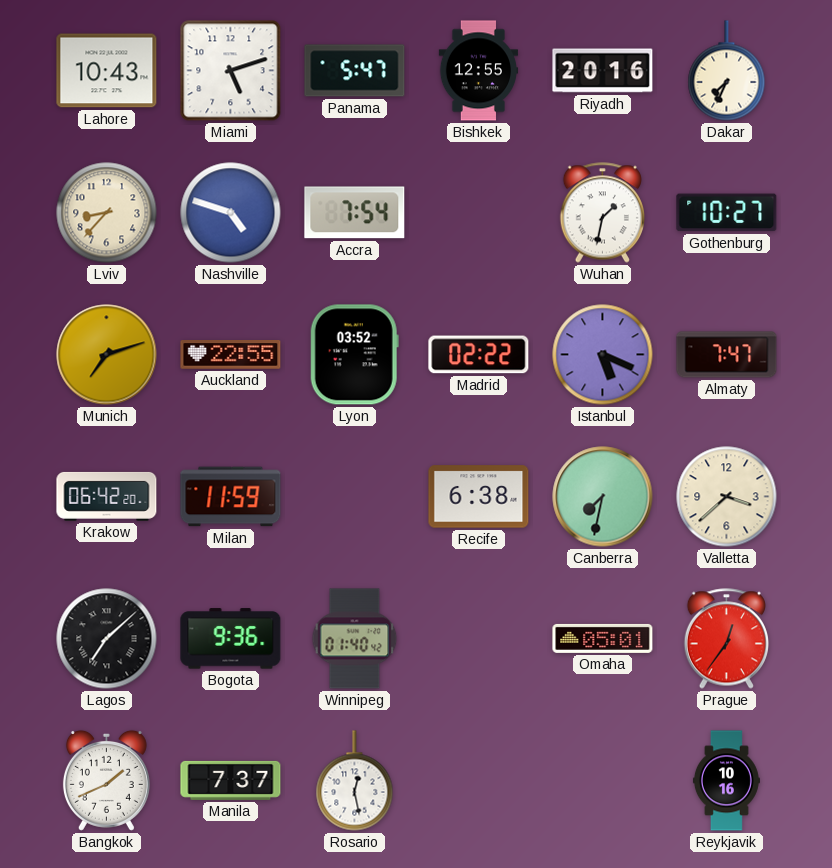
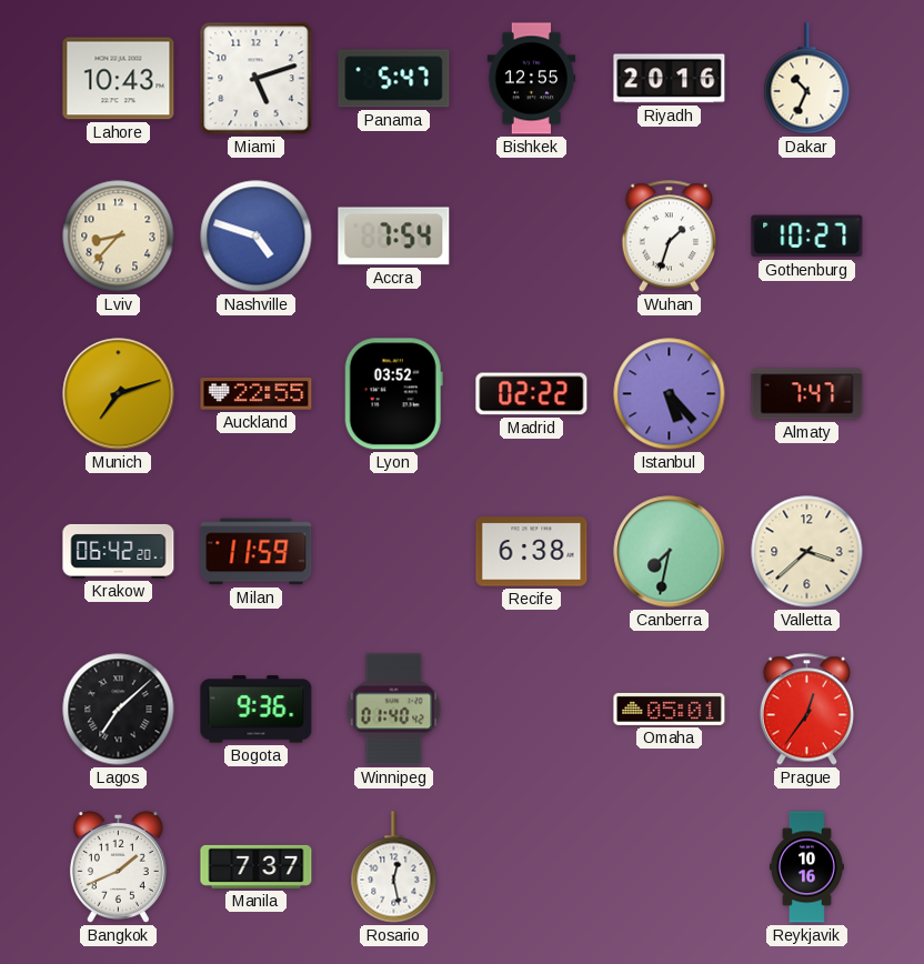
Dakar: 7:34 -> 10:34
Wuhan: 1:32 -> 1:33
Istanbul: 5:19 -> 5:23
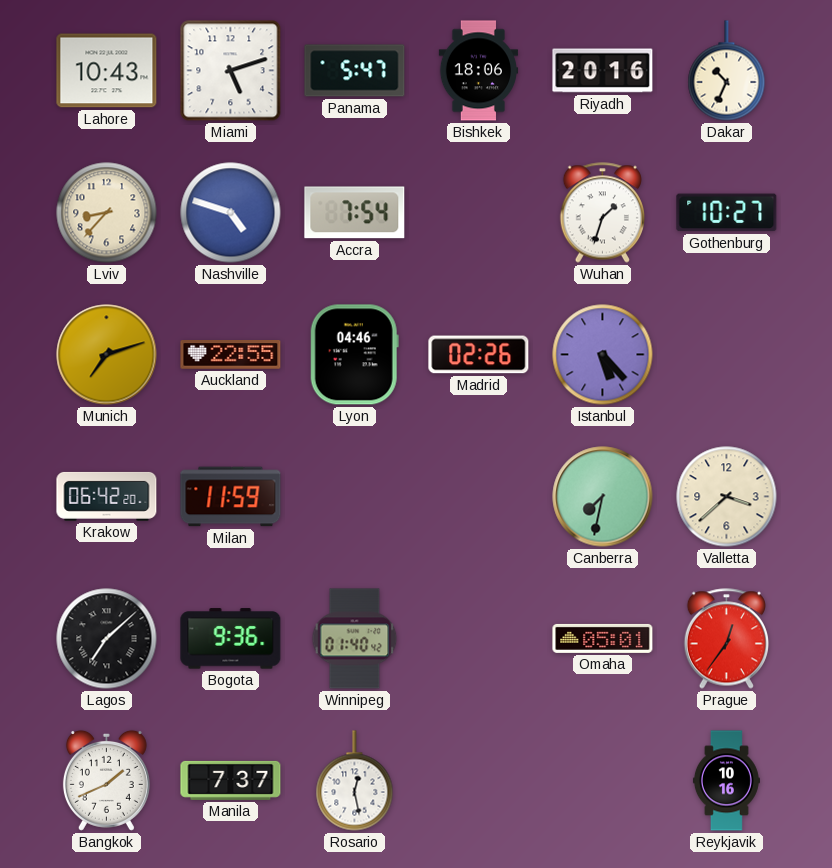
Bishkek: 12:55 -> 18:06
Lyon: 03:52 -> 04:46
Madrid: 02:22 -> 02:26
Almaty: 7:47 -> none
Recife: 6:38 -> none
